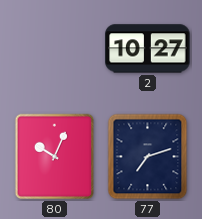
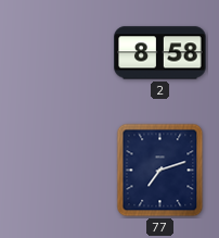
2: 10:27 -> 8:58
80: 10:04 -> none
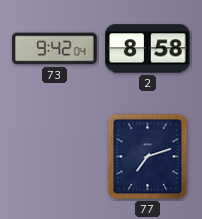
73: none -> 9:42
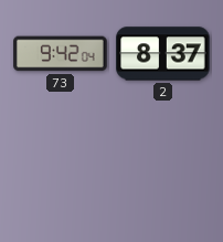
2: 8:58 -> 8:37
77: 7:12 -> none
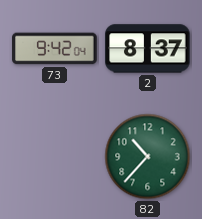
82: none -> 10:37
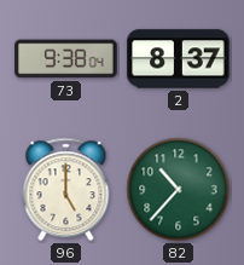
73: 9:42 -> 9:38
96: none -> 5:00
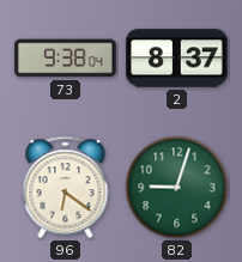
96: 5:00 -> 6:21
82: 10:37 -> 9:03
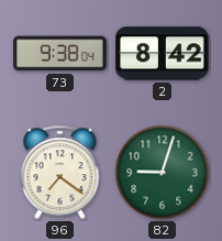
2: 8:37 -> 8:42
96: 6:21 -> 7:21
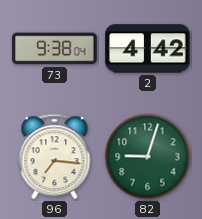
2: 8:42 -> 4:42
96: 7:21 -> 7:16
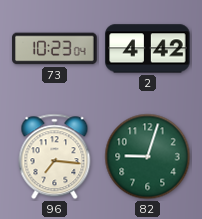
73: 9:38 -> 10:23
